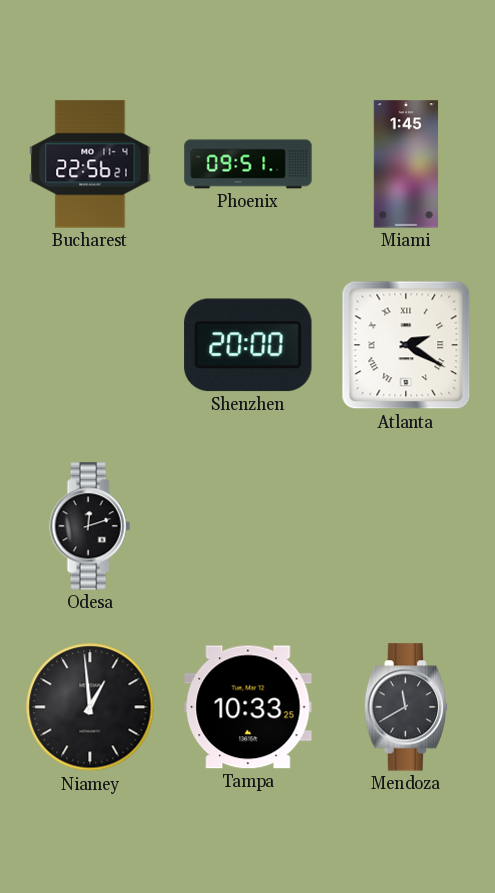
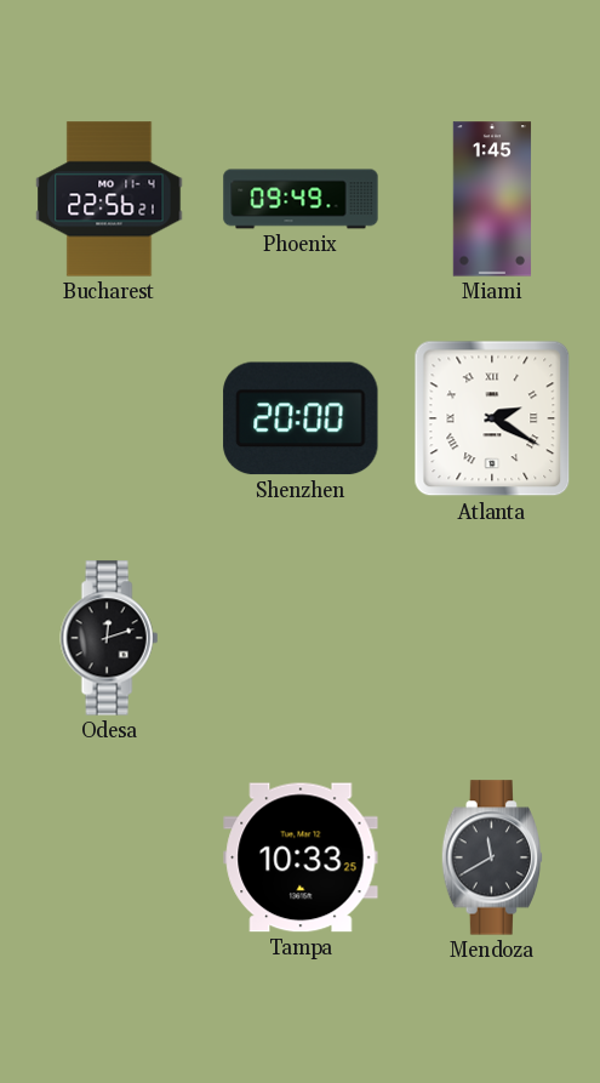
Phoenix: 09:51 -> 09:49
Niamey: 12:59 -> none
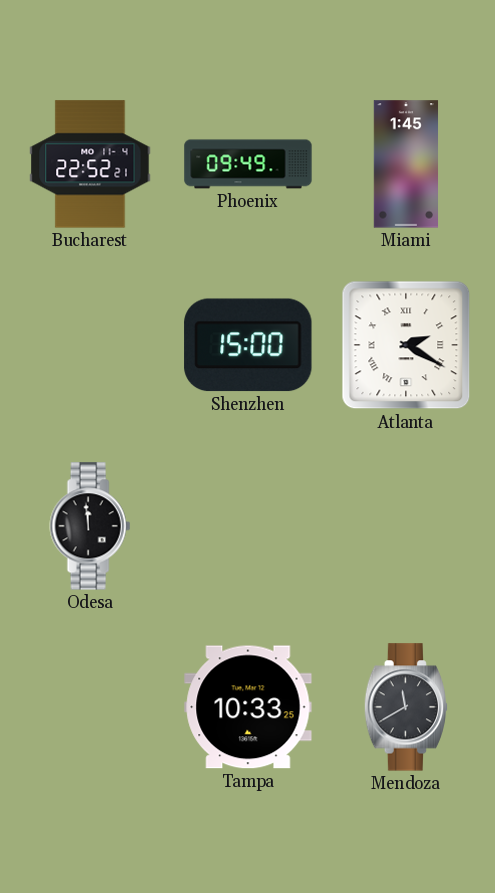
Bucharest: 22:56 -> 22:52
Shenzhen: 20:00 -> 15:00
Odesa: 12:12 -> 11:59
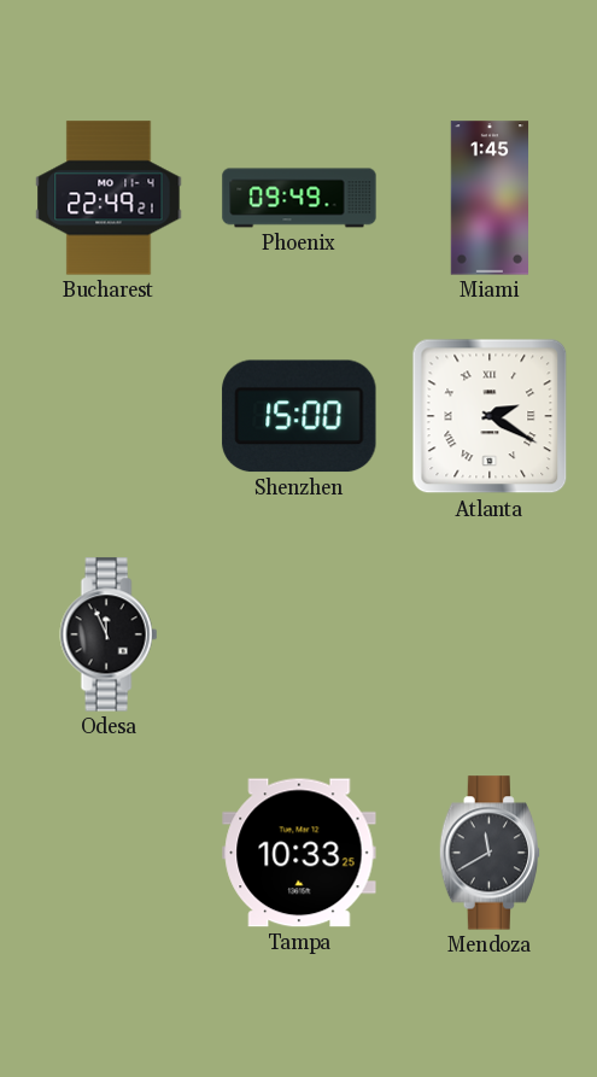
Bucharest: 22:52 -> 22:49
Odesa: 11:59 -> 11:56
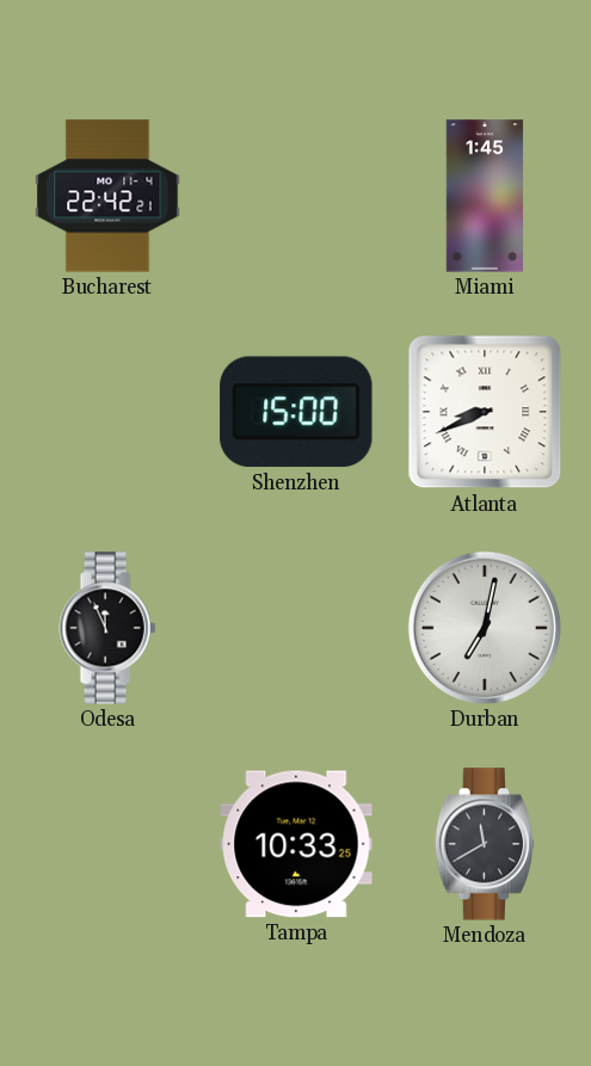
Bucharest: 22:49 -> 22:42
Phoenix: 09:49 -> none
Atlanta: 2:20 -> 8:41
Durban: none -> 7:02
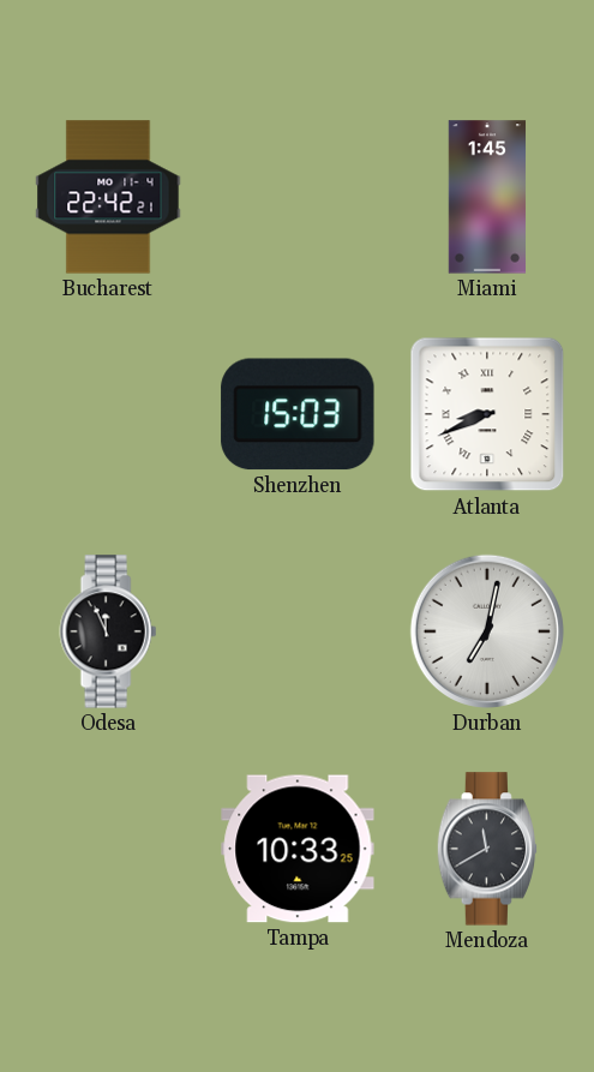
Shenzhen: 15:00 -> 15:03
